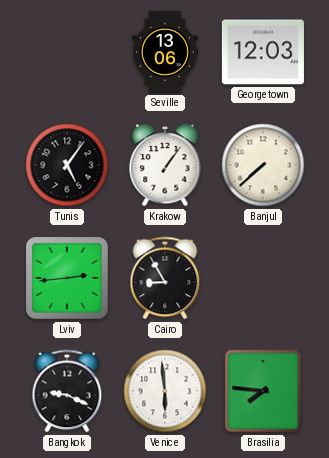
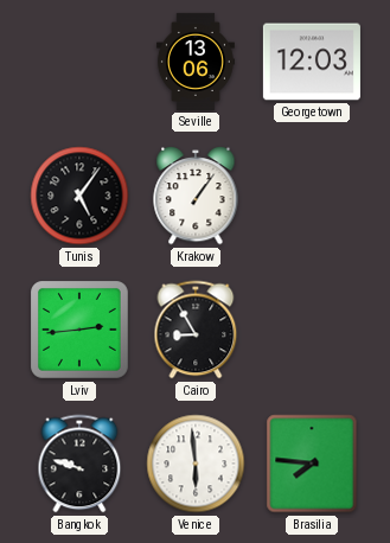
Banjul: 7:38 -> none
Bangkok: 9:19 -> 9:48
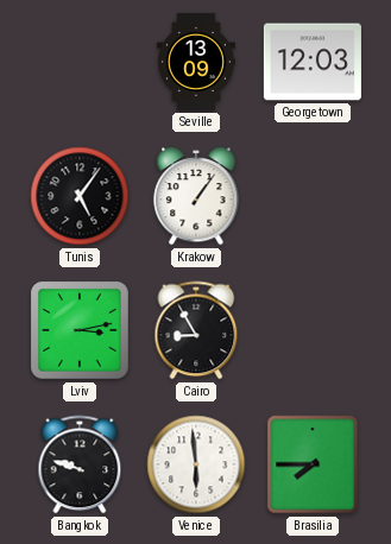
Seville: 13:06 -> 13:09
Lviv: 2:44 -> 3:13
Brasilia: 7:46 -> 7:45
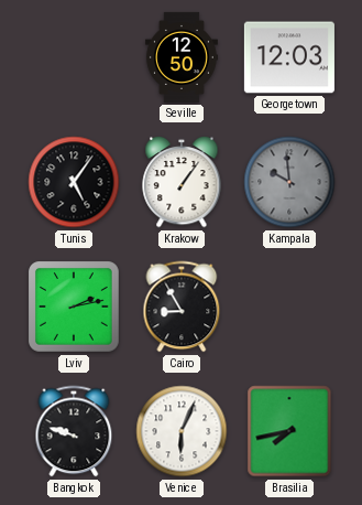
Seville: 13:09 -> 12:50
Kampala: none -> 9:59
Lviv: 3:13 -> 2:13
Venice: 5:59 -> 6:04
Brasilia: 7:45 -> 7:43
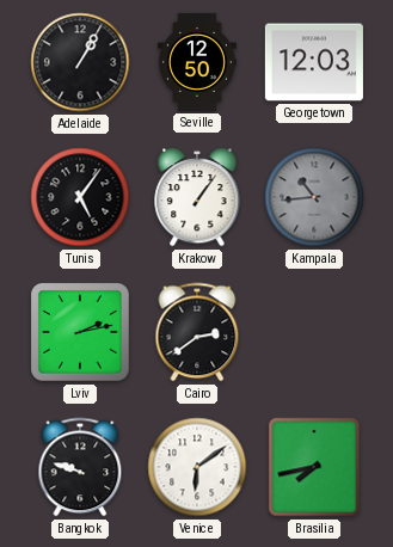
Adelaide: none -> 1:05
Kampala: 9:59 -> 10:44
Cairo: 8:55 -> 2:39
Venice: 6:04 -> 6:09
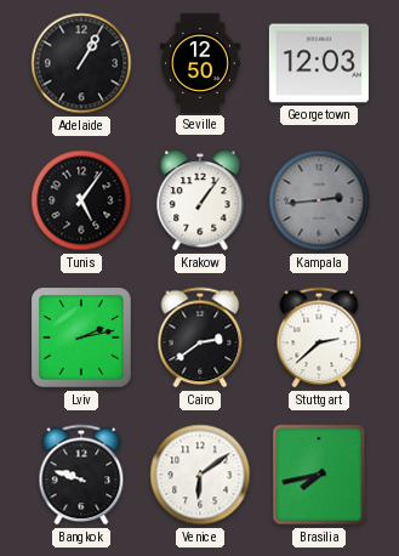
Kampala: 10:44 -> 2:44
Stuttgart: none -> 2:38
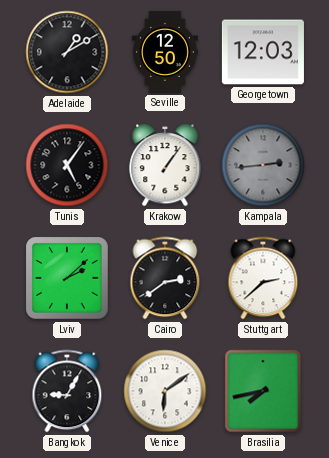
Adelaide: 1:05 -> 1:10
Lviv: 2:13 -> 2:08
Bangkok: 9:48 -> 9:05
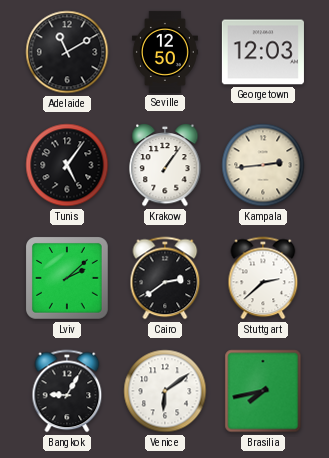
Adelaide: 1:10 -> 11:10
Kampala dial: grey -> cream
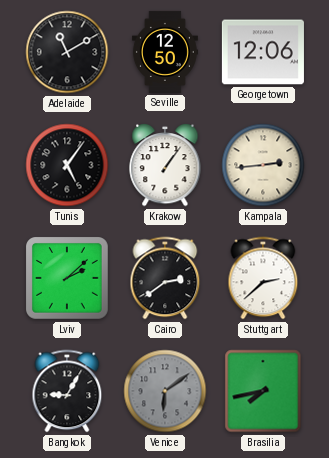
Georgetown: 12:03 -> 12:06
Venice dial: white -> grey
